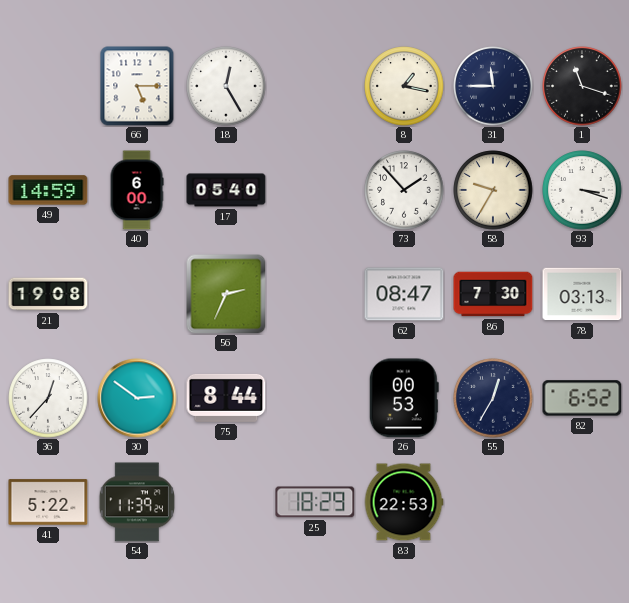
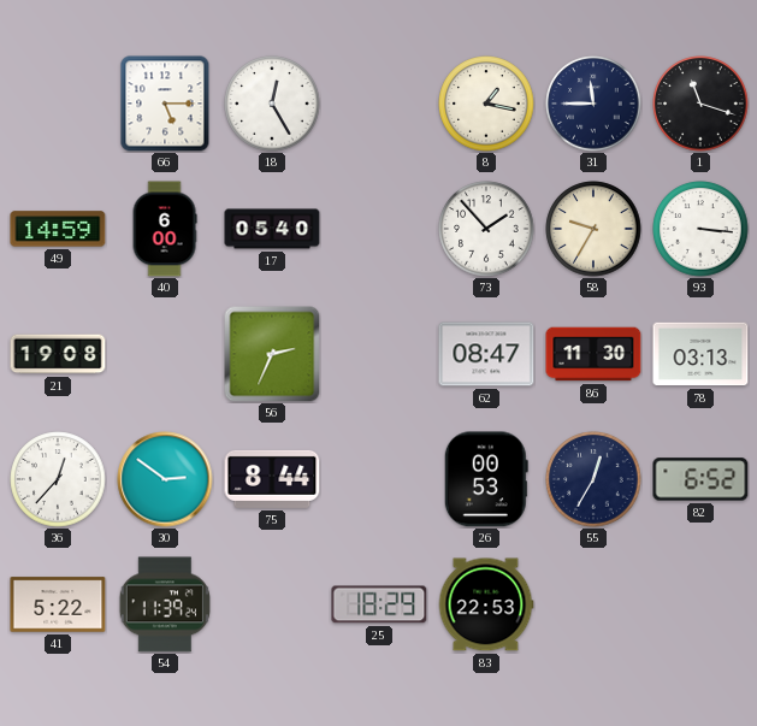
93: 3:18 -> 3:16
86: 7:30 -> 11:30
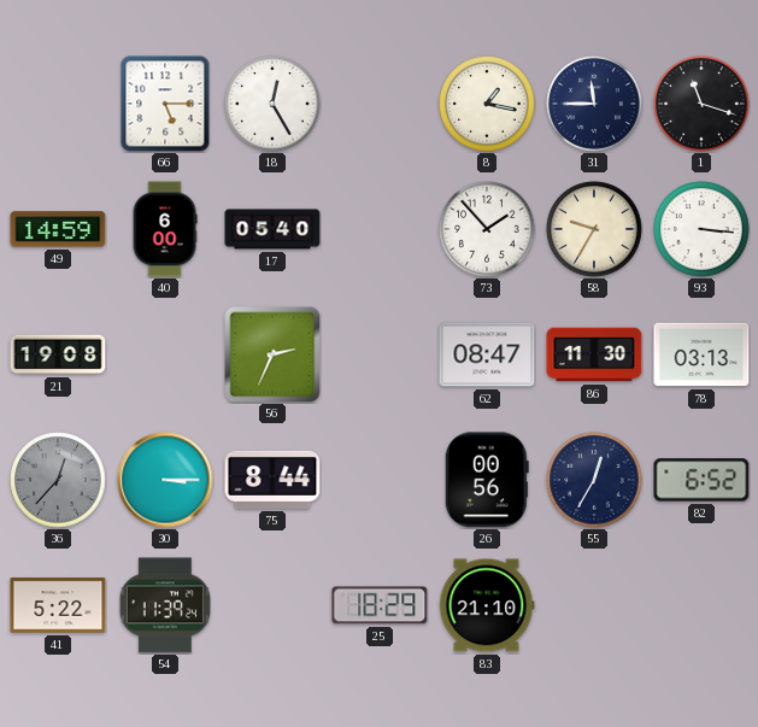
36 dial: white -> grey
30: 2:51 -> 3:15
26: 00:53 -> 00:56
83: 22:53 -> 21:10
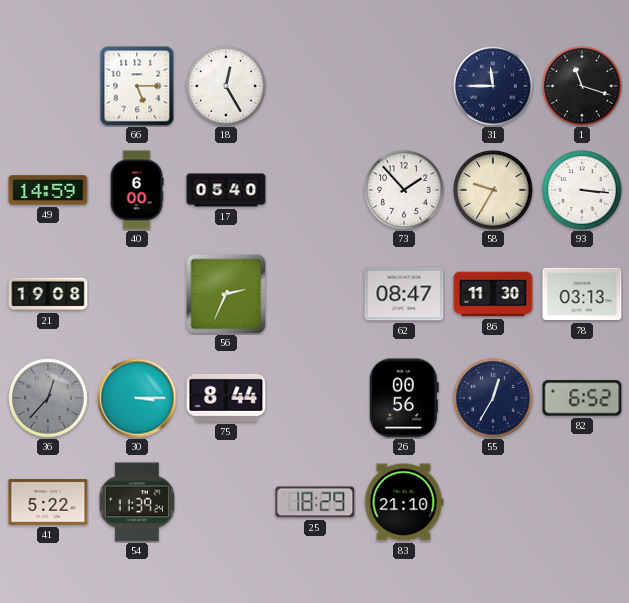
8: 1:17 -> none
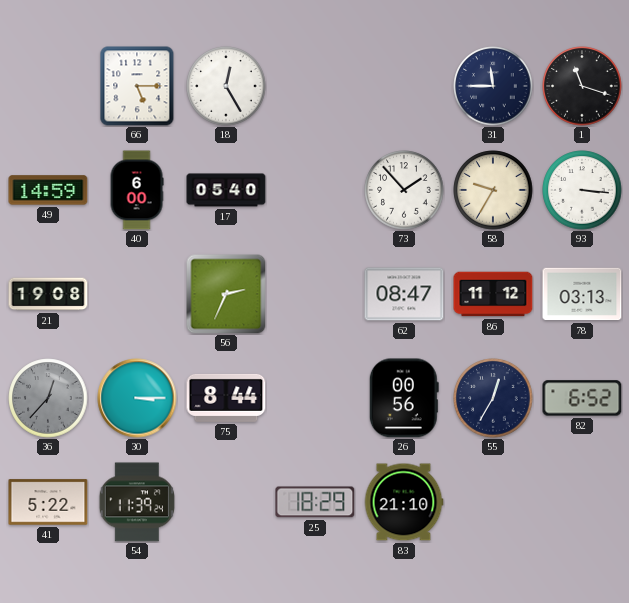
86: 11:30 -> 11:12
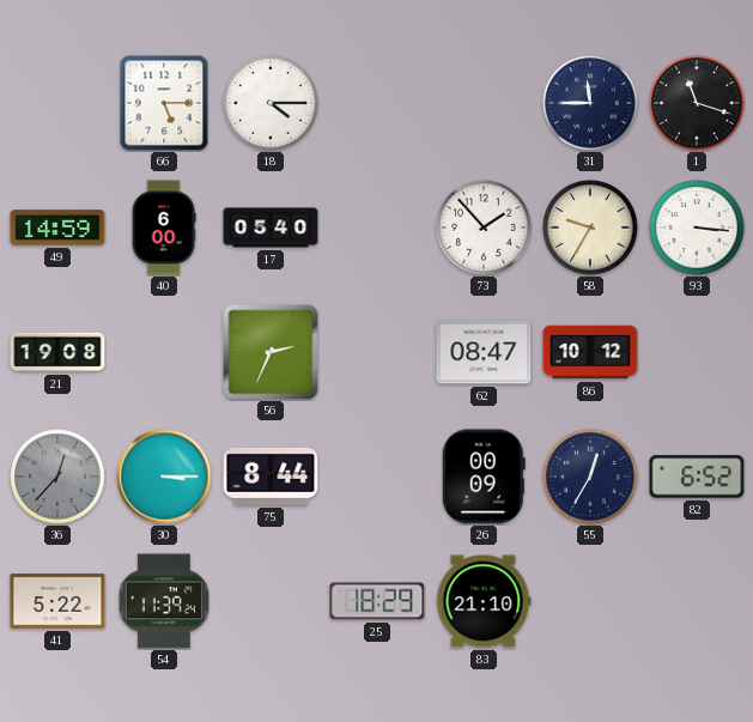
18: 12:25 -> 4:15
86: 11:12 -> 10:12
78: 03:13 -> none
26: 00:56 -> 00:09
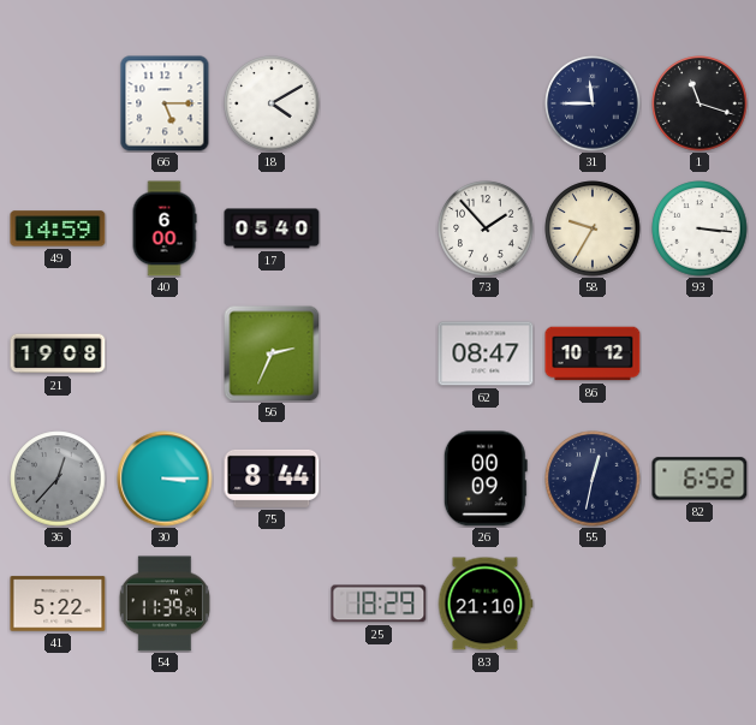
18: 4:15 -> 4:10
55: 12:35 -> 12:32
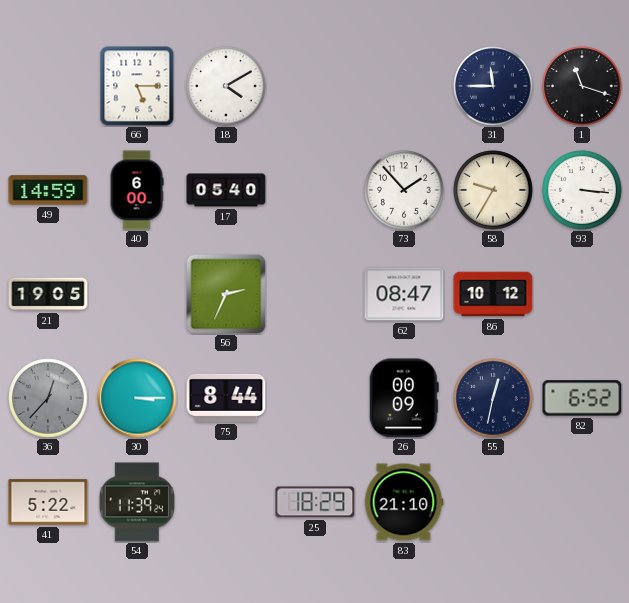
21: 19:08 -> 19:05
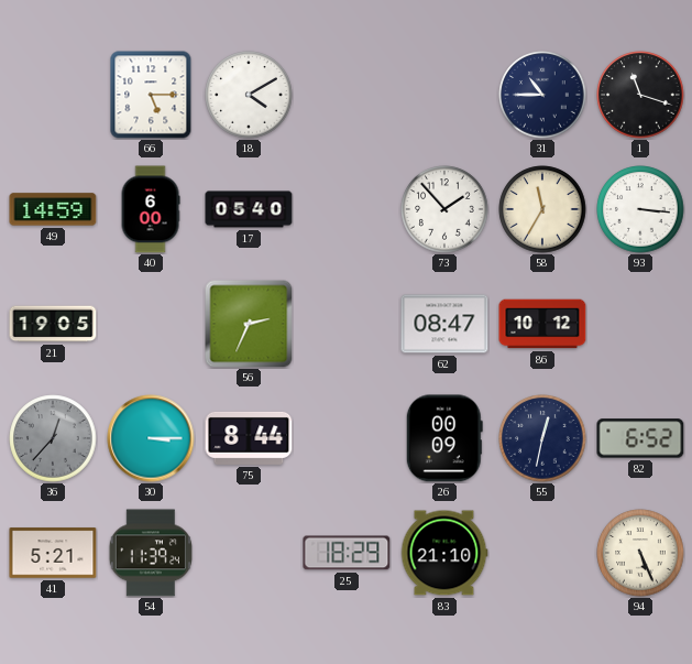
31: 11:45 -> 10:45
58: 9:35 -> 11:35
41: 5:22 -> 5:21
94: none -> 5:26
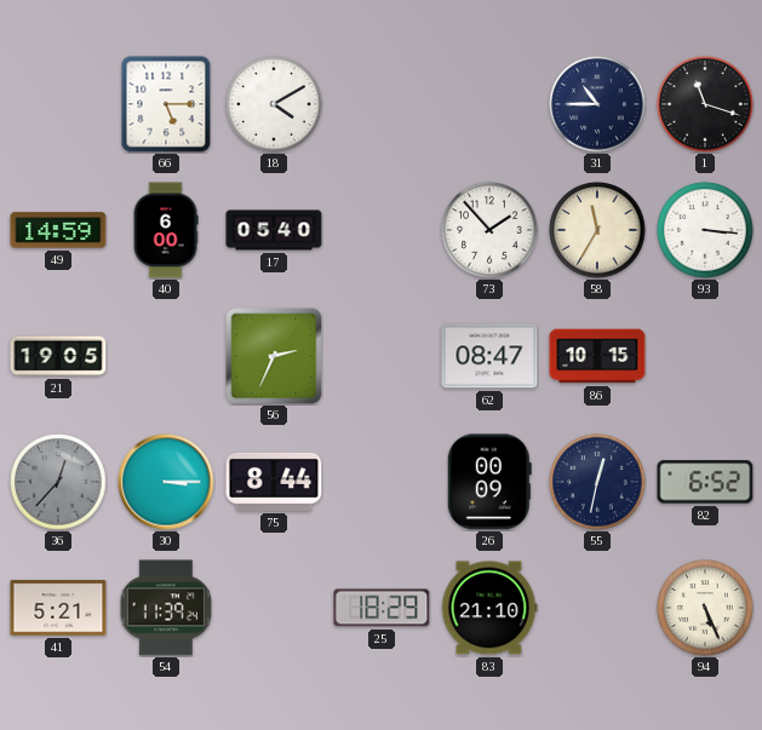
86: 10:12 -> 10:15
